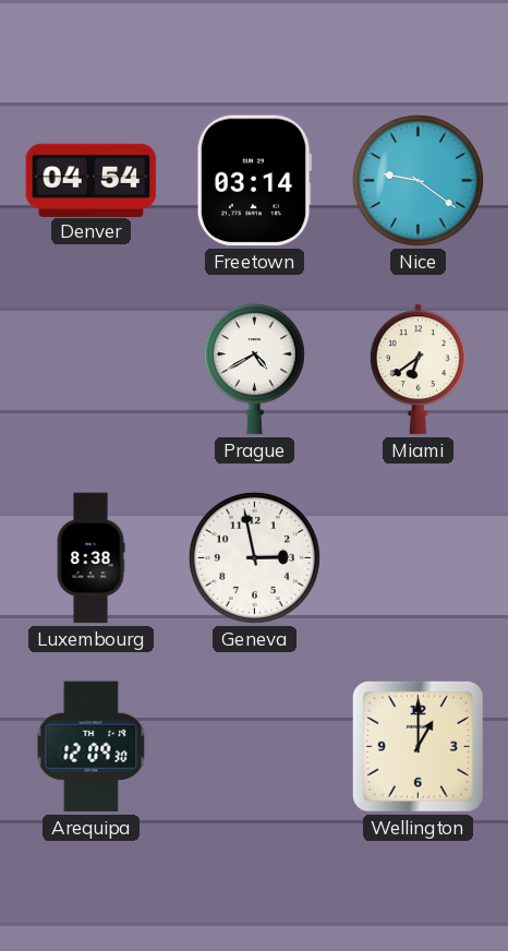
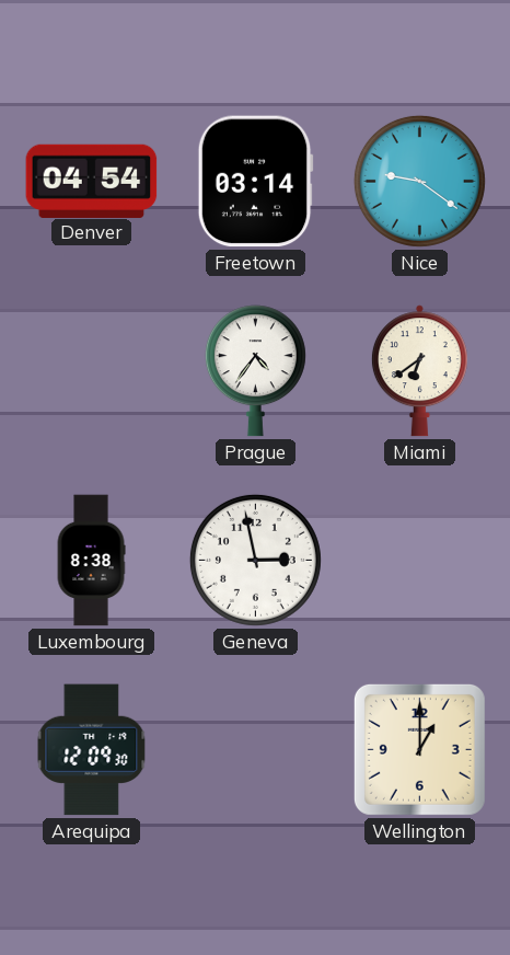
Prague: 4:40 -> 4:36
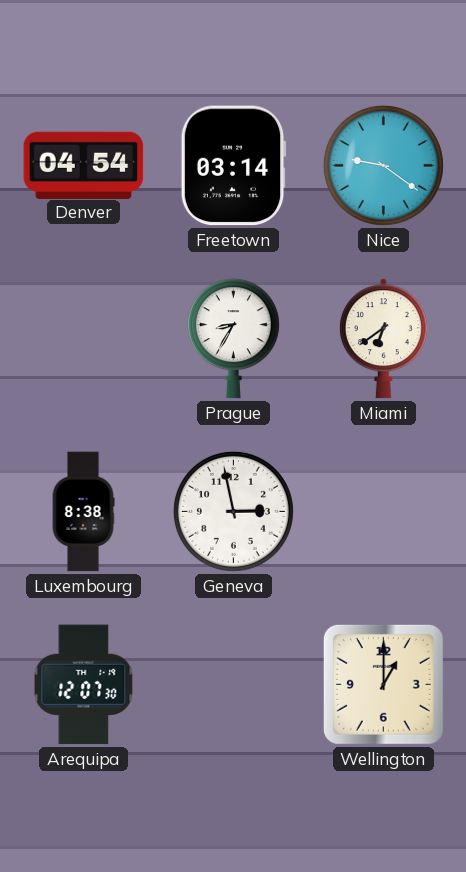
Prague: 4:36 -> 8:35
Arequipa: 12:09 -> 12:07
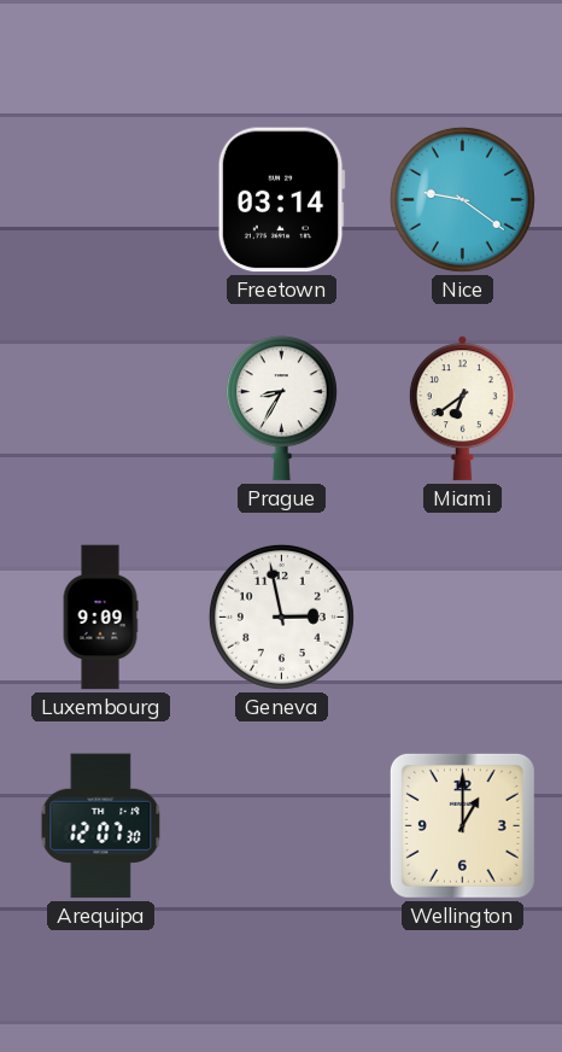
Denver: 04:54 -> none
Luxembourg: 8:38 -> 9:09
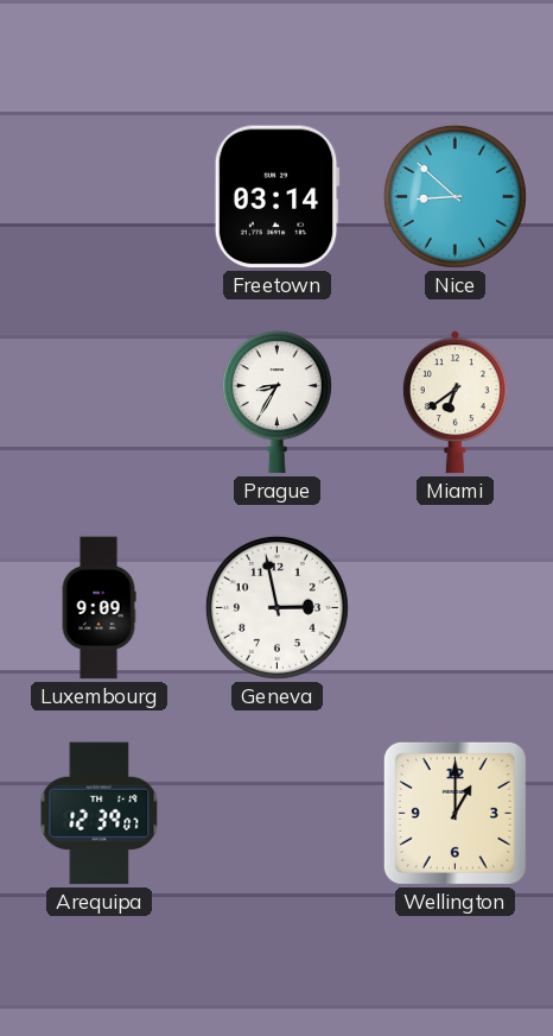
Nice: 9:21 -> 8:52
Arequipa: 12:07 -> 12:39
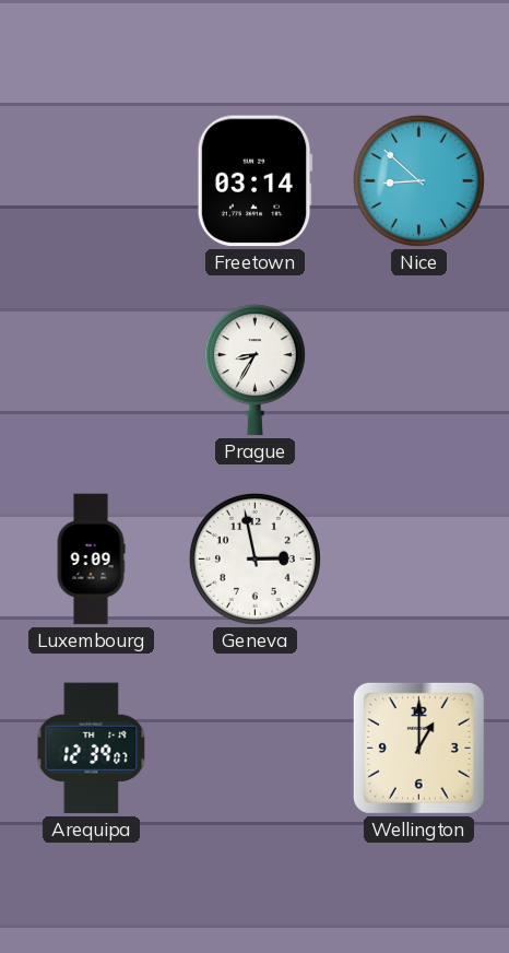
Miami: 6:39 -> none
